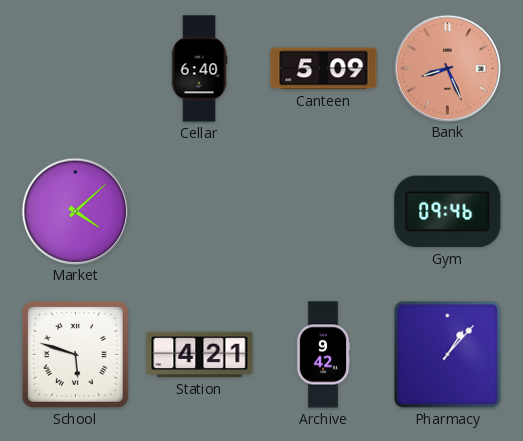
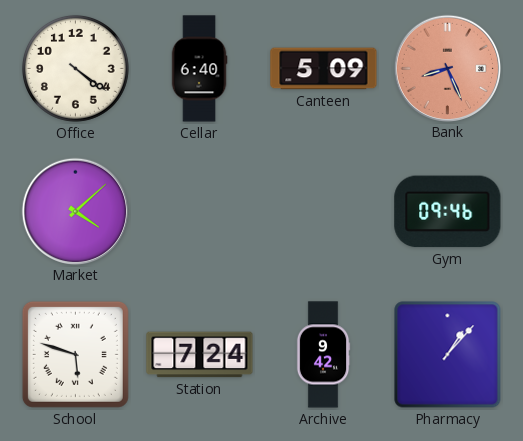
Office: none -> 4:21
Station: 4:21 -> 7:24
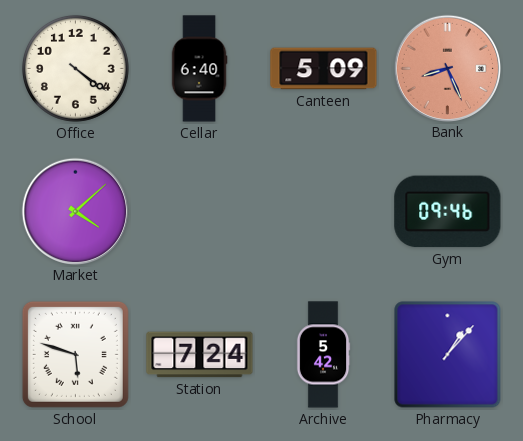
Archive: 9:42 -> 5:42
